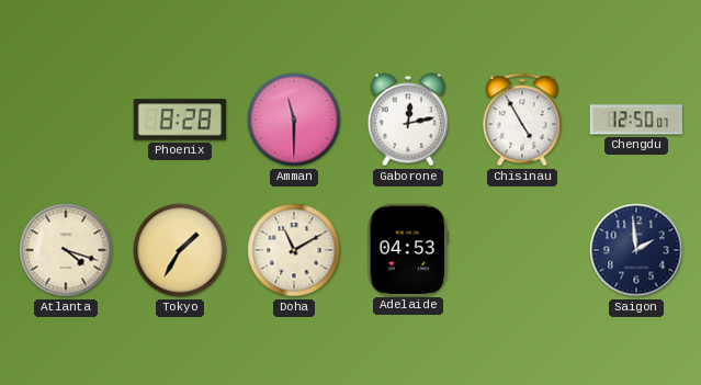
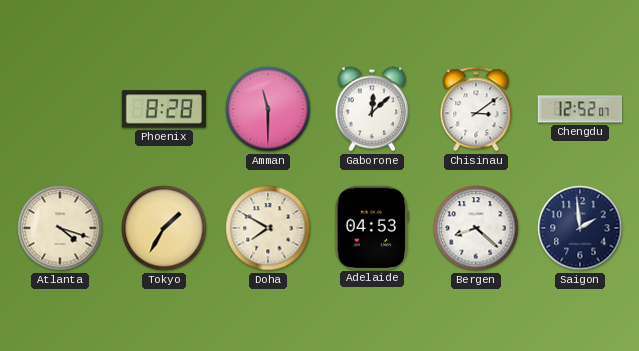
Gaborone: 12:13 -> 12:08
Chisinau: 4:55 -> 3:09
Chengdu: 12:50 -> 12:52
Doha: 11:10 -> 7:50
Bergen: none -> 8:22
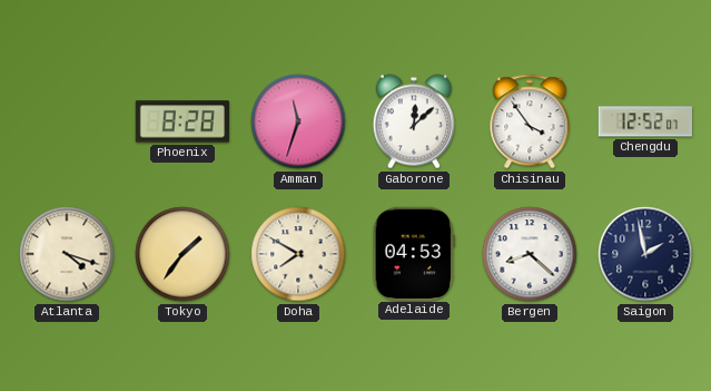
Amman: 11:30 -> 11:33
Chisinau: 3:09 -> 3:54
Tokyo: 1:35 -> 1:36
Saigon: 1:59 -> 1:58
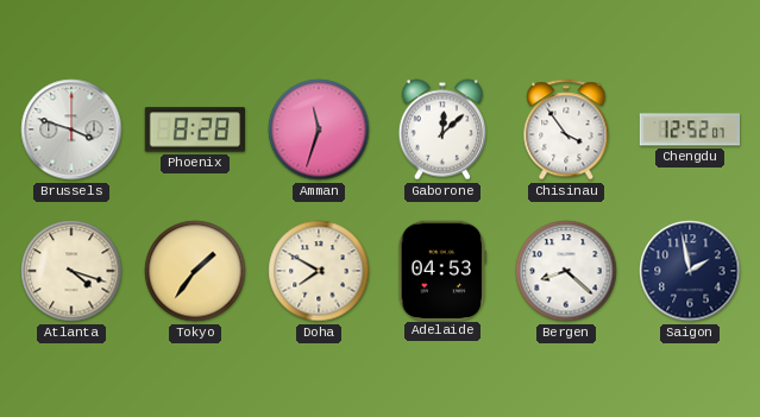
Brussels: none -> 3:48
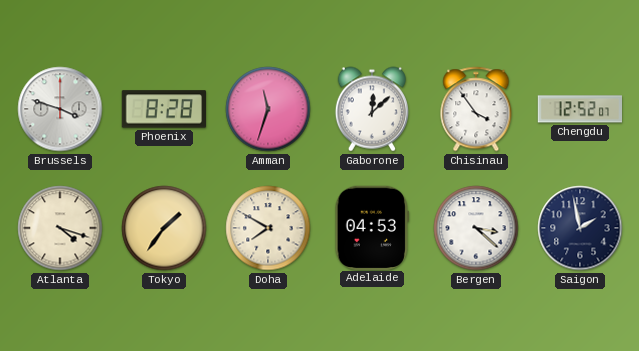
Bergen: 8:22 -> 3:22
